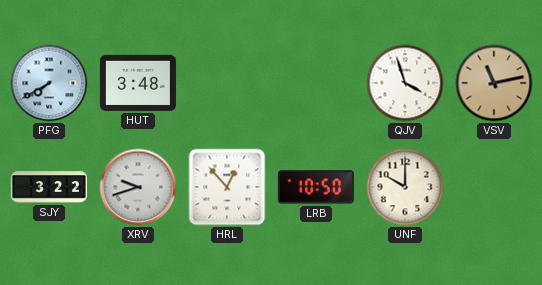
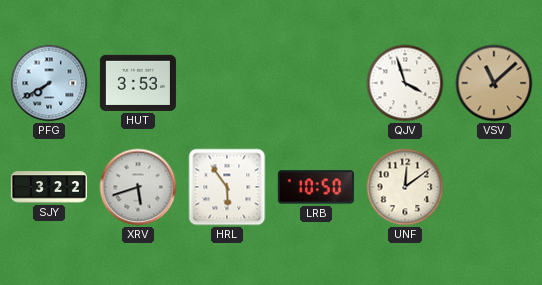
HUT: 3:48 -> 3:53
VSV: 11:13 -> 11:08
XRV: 9:42 -> 5:42
HRL: 12:53 -> 5:54
UNF: 10:00 -> 12:09
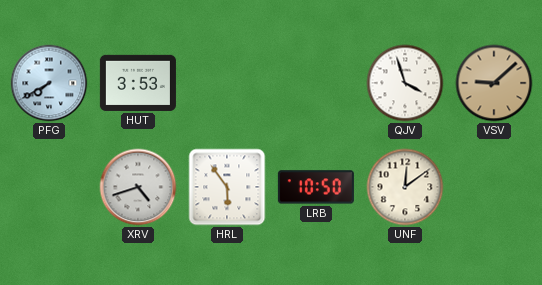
VSV: 11:08 -> 9:08
SJY: 3:22 -> none
XRV: 5:42 -> 4:42
